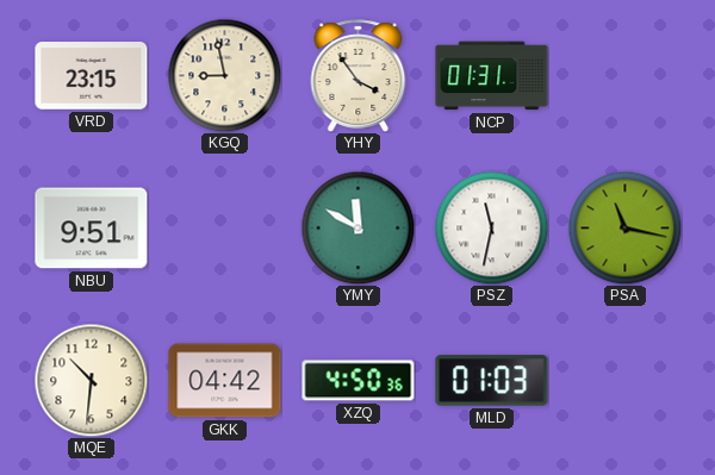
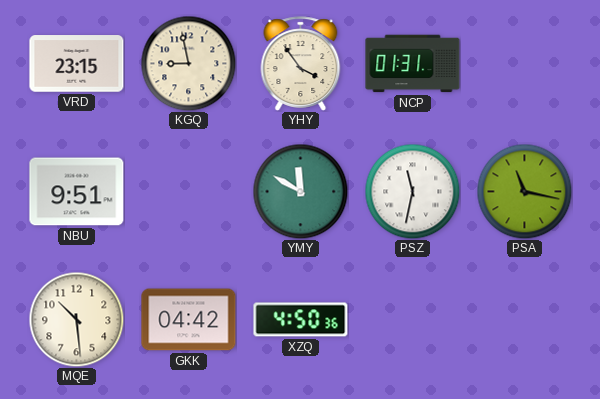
MQE: 10:31 -> 10:29
MLD: 01:03 -> none
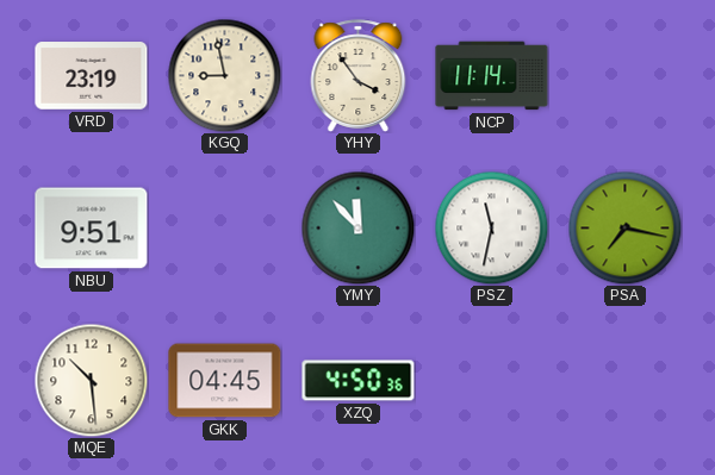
VRD: 23:15 -> 23:19
NCP: 01:31 -> 11:14
YMY: 11:50 -> 11:53
PSA: 11:17 -> 7:17
GKK: 04:42 -> 04:45
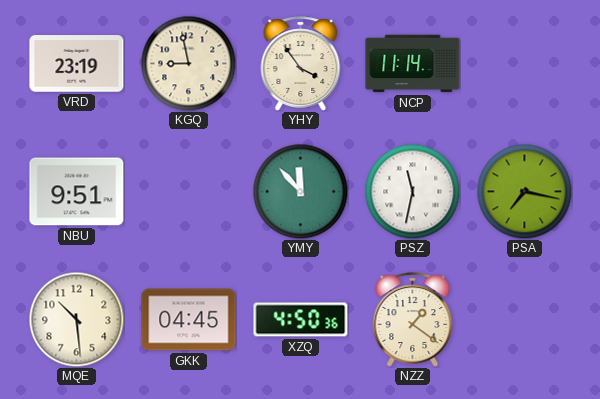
NZZ: none -> 1:21
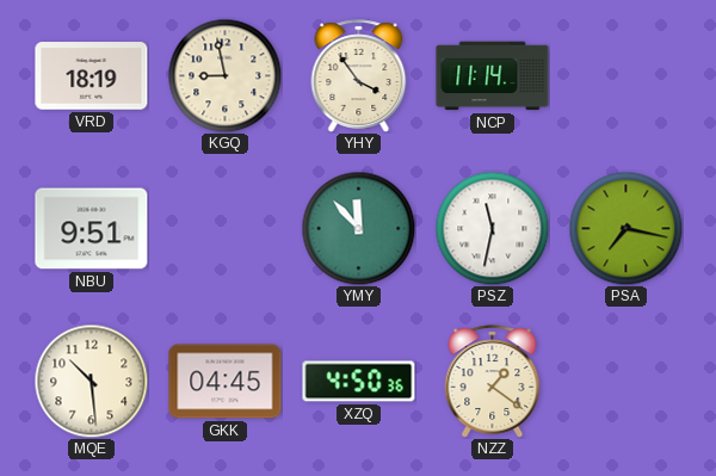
VRD: 23:19 -> 18:19
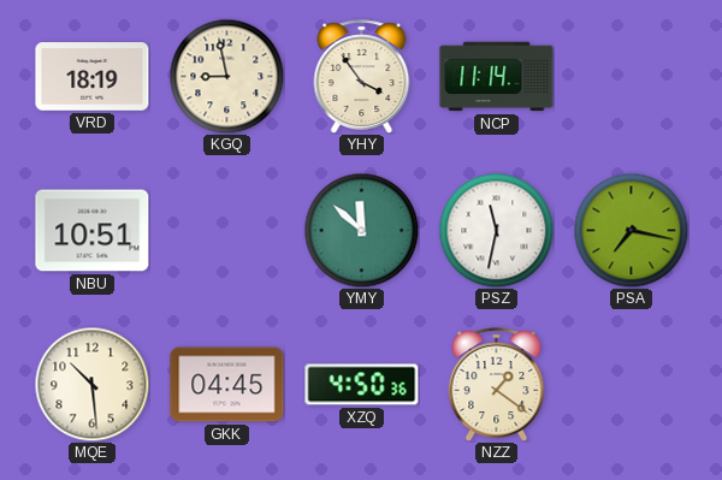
NBU: 9:51 -> 10:51
YMY: 11:53 -> 11:52
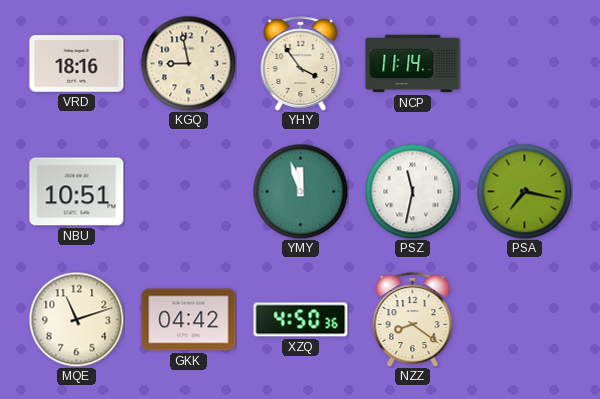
VRD: 18:19 -> 18:16
YMY: 11:52 -> 11:57
MQE: 10:29 -> 11:12
GKK: 04:45 -> 04:42
NZZ: 1:21 -> 8:21
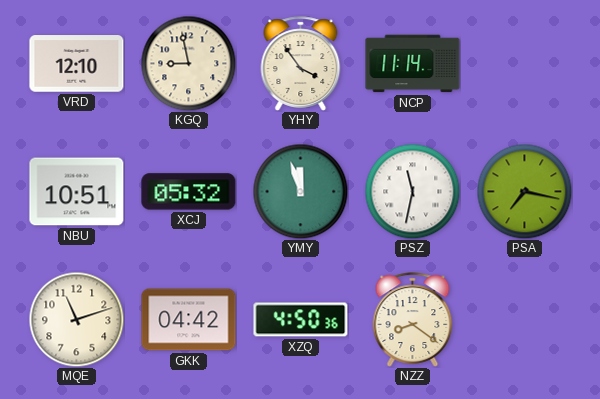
VRD: 18:16 -> 12:10
XCJ: none -> 05:32
